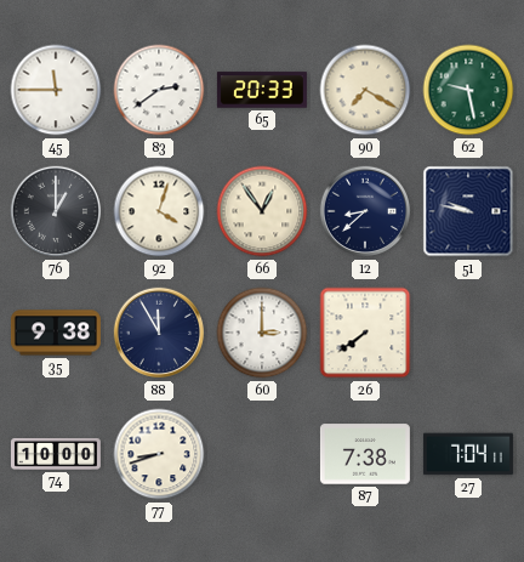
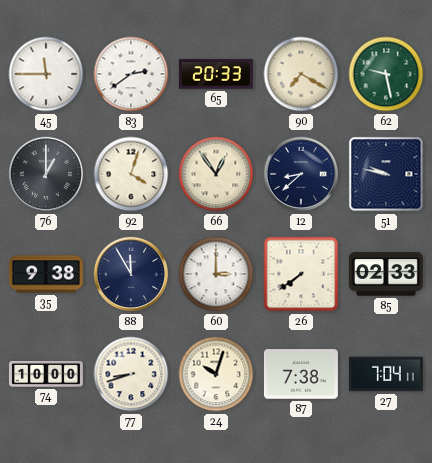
85: none -> 02:33
24: none -> 10:03
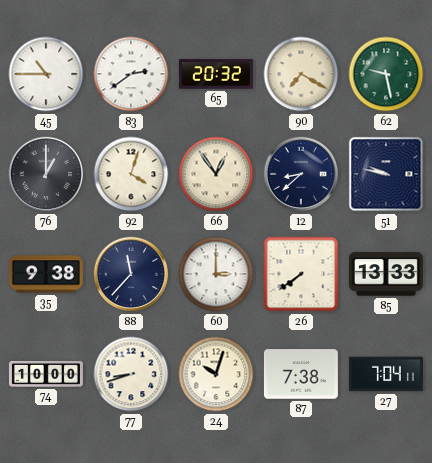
45: 11:45 -> 10:45
65: 20:33 -> 20:32
88: 11:55 -> 11:37
85: 02:33 -> 13:33
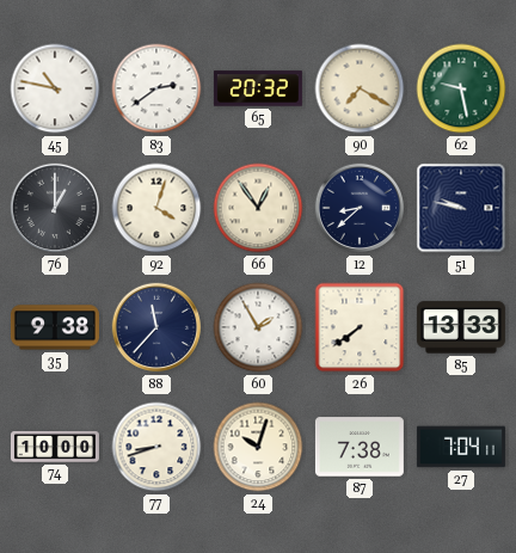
45: 10:45 -> 10:47
60: 3:00 -> 1:55
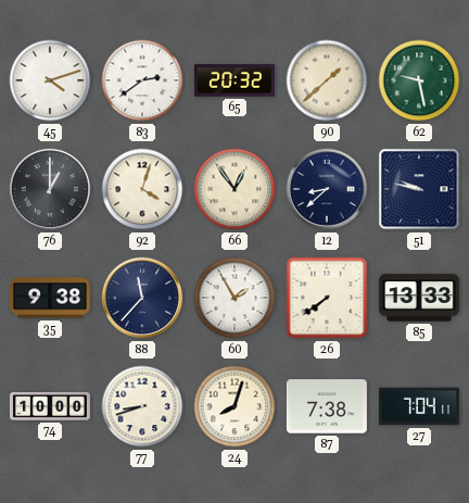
45: 10:47 -> 4:12
90: 7:20 -> 1:38
24: 10:03 -> 8:03
